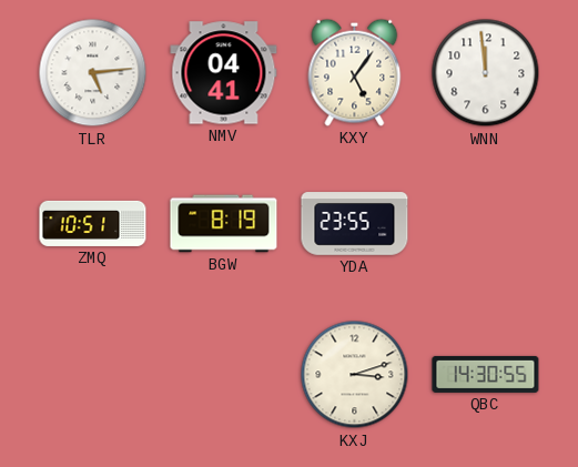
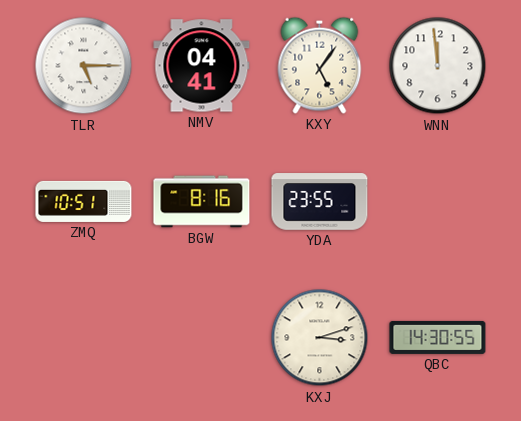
TLR: 5:14 -> 5:15
BGW: 8:19 -> 8:16
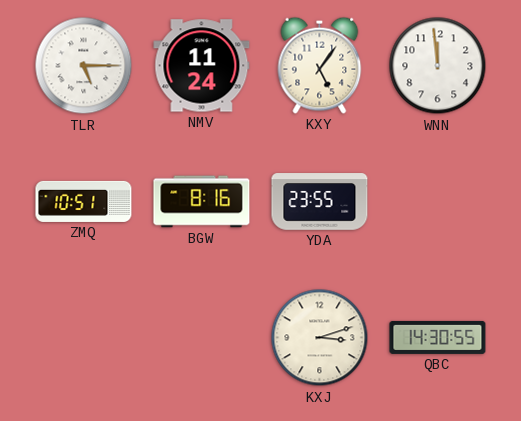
NMV: 04:41 -> 11:24
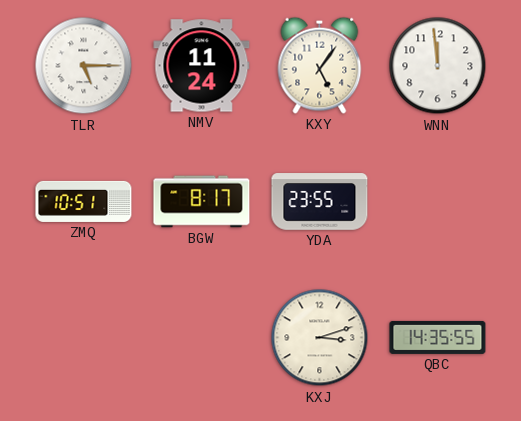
BGW: 8:16 -> 8:17
QBC: 14:30 -> 14:35
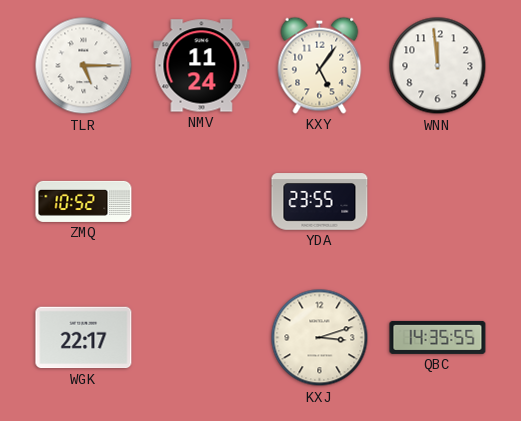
ZMQ: 10:51 -> 10:52
BGW: 8:17 -> none
WGK: none -> 22:17
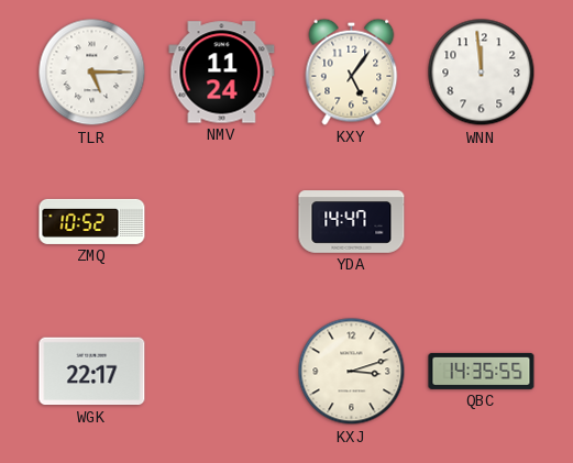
YDA: 23:55 -> 14:47
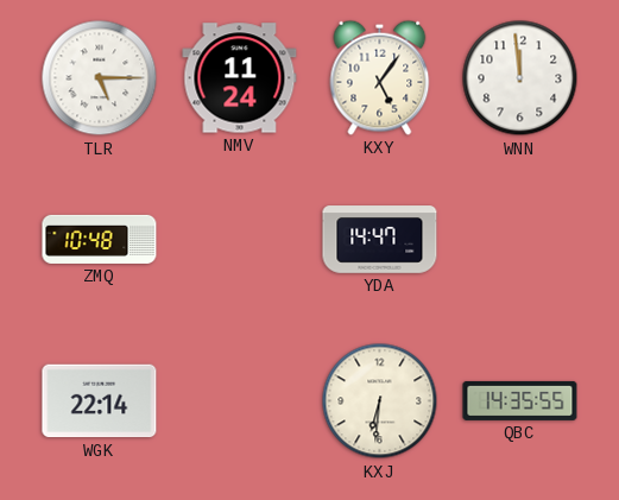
ZMQ: 10:52 -> 10:48
WGK: 22:17 -> 22:14
KXJ: 3:12 -> 6:31
